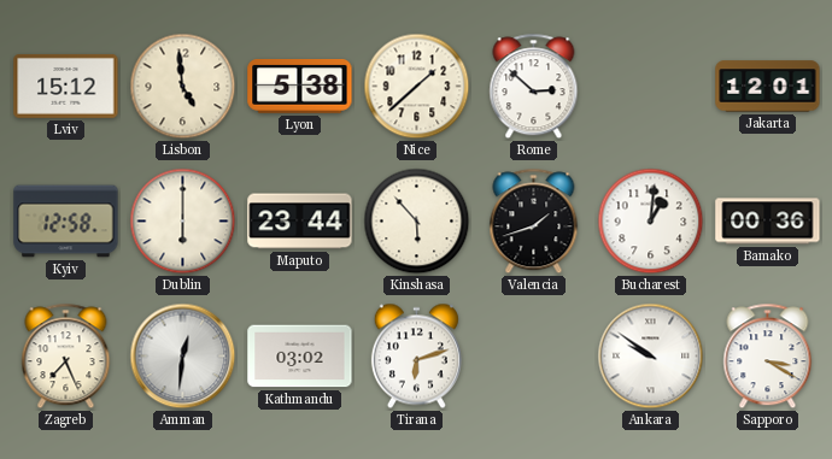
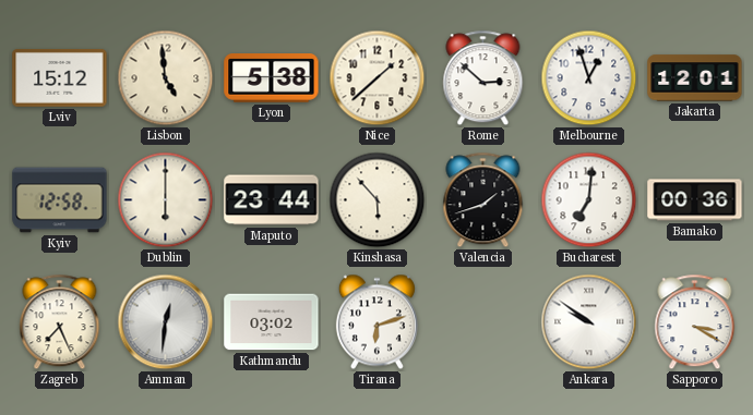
Melbourne: none -> 12:57
Bucharest: 1:01 -> 7:01
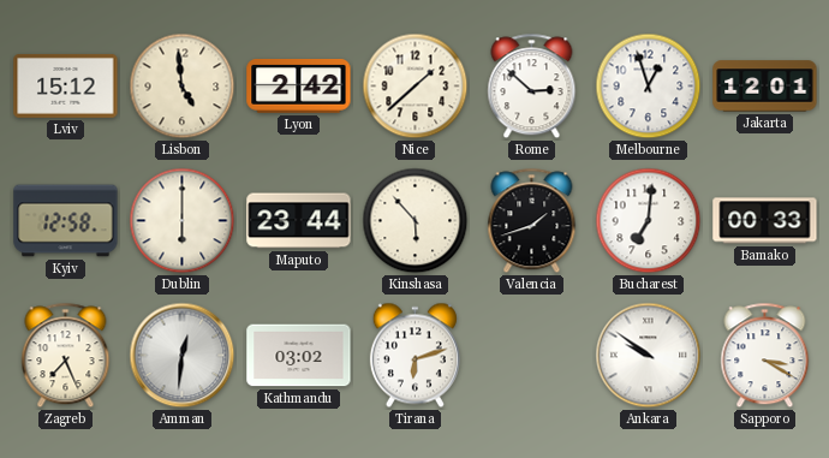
Lyon: 5:38 -> 2:42
Bamako: 00:36 -> 00:33
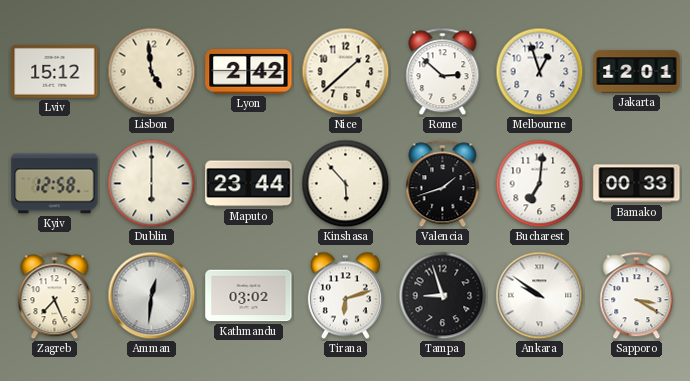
Tampa: none -> 8:57
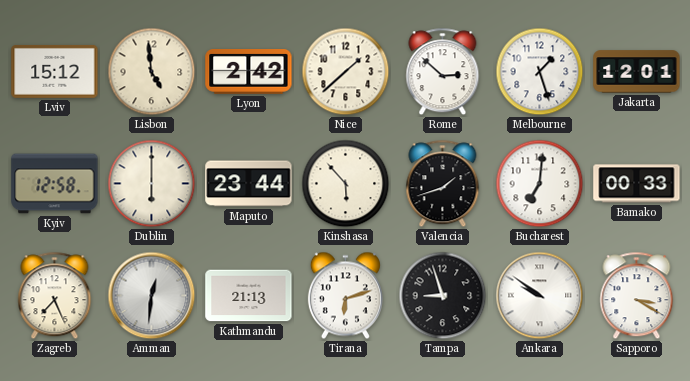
Melbourne: 12:57 -> 1:27
Kathmandu: 03:02 -> 21:13
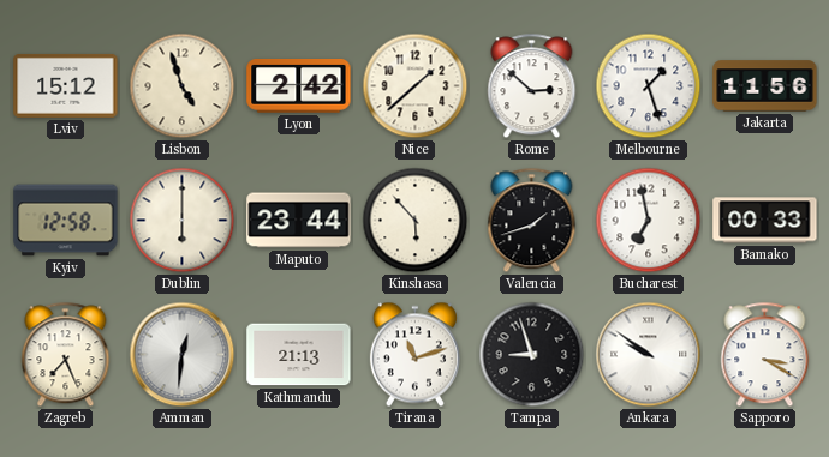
Lisbon: 4:59 -> 4:57
Jakarta: 12:01 -> 11:56
Bucharest: 7:01 -> 6:58
Tirana: 6:12 -> 11:12
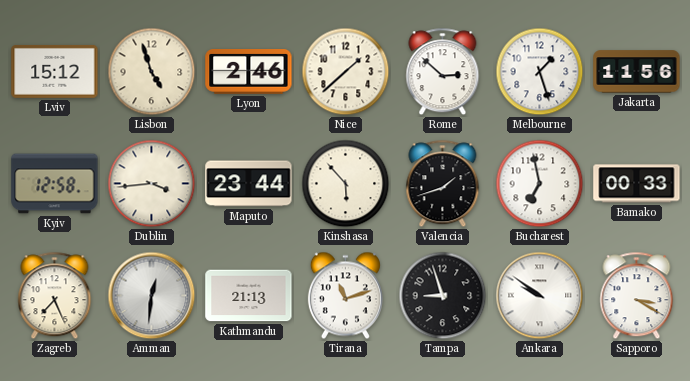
Lyon: 2:42 -> 2:46
Dublin: 6:00 -> 3:44
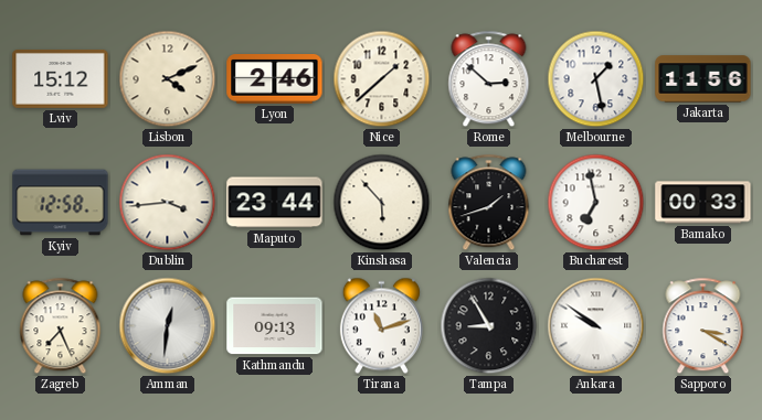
Lisbon: 4:57 -> 4:11
Melbourne: 1:27 -> 1:28
Kathmandu: 21:13 -> 09:13
Tampa: 8:57 -> 8:55
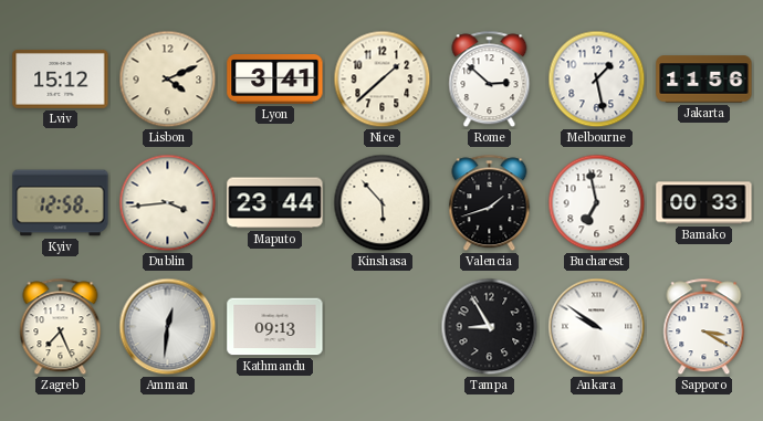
Lyon: 2:46 -> 3:41
Tirana: 11:12 -> none
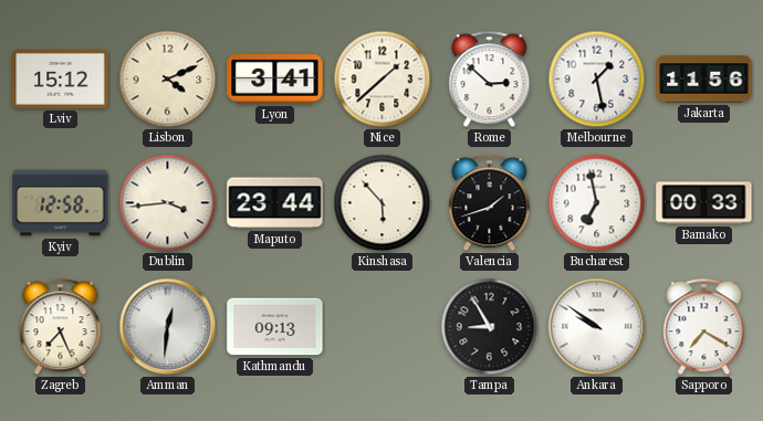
Sapporo: 3:20 -> 7:20
